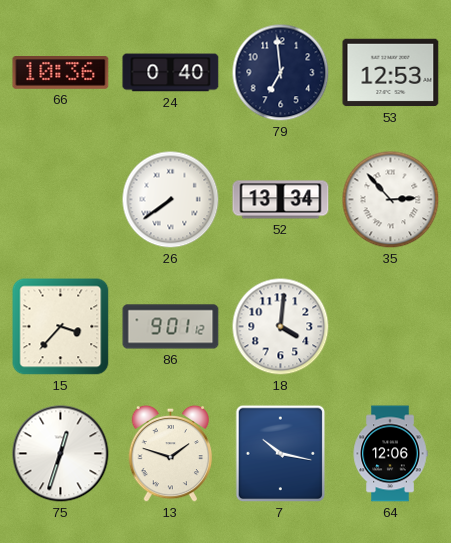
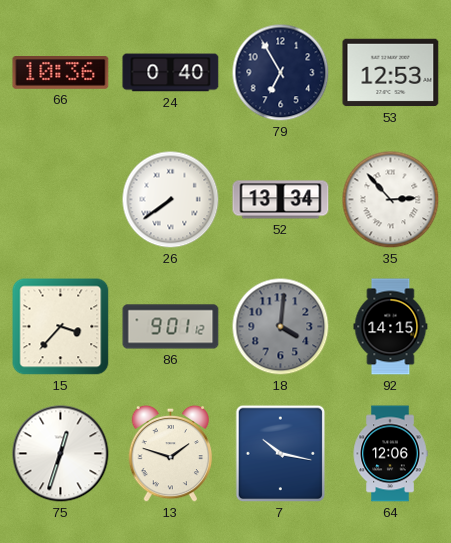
79: 6:59 -> 6:55
18 dial: white -> grey
92: none -> 14:15
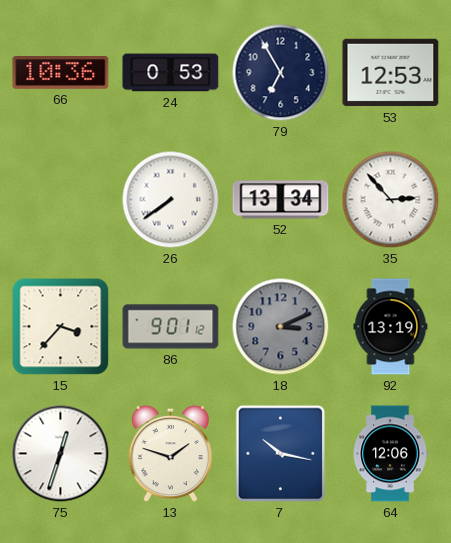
24: 0:40 -> 0:53
18: 4:01 -> 3:11
92: 14:15 -> 13:19
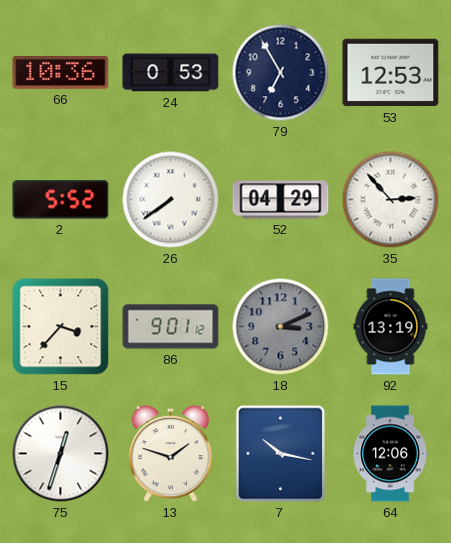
2: none -> 5:52
52: 13:34 -> 04:29
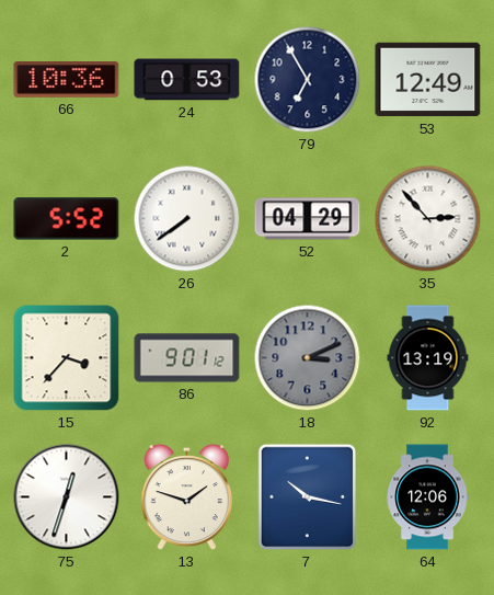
53: 12:53 -> 12:49
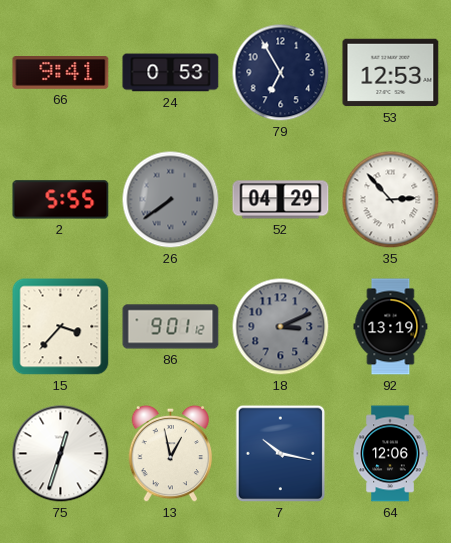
66: 10:36 -> 9:41
53: 12:49 -> 12:53
2: 5:52 -> 5:55
26 dial: white -> grey
13: 1:48 -> 12:58
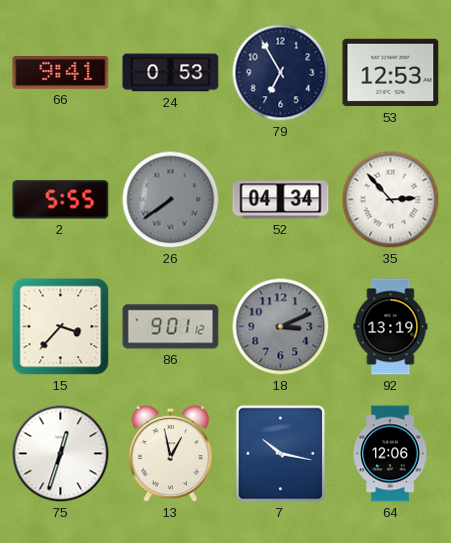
52: 04:29 -> 04:34
